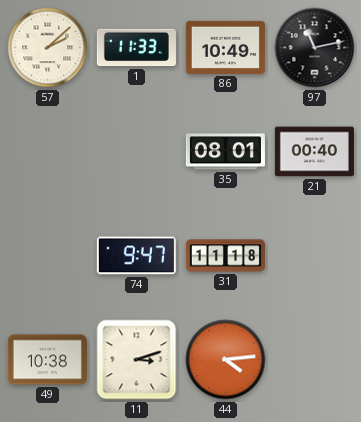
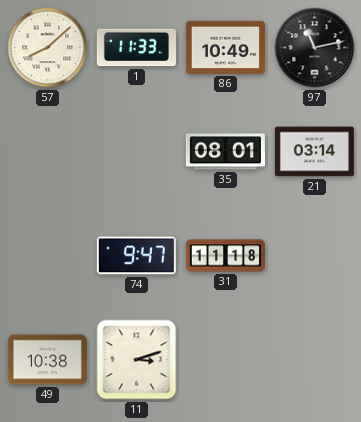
57: 2:08 -> 8:08
21: 00:40 -> 03:14
44: 4:14 -> none
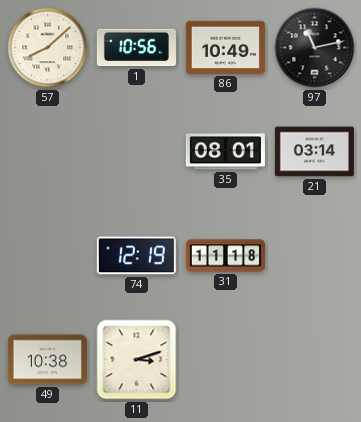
1: 11:33 -> 10:56
74: 9:47 -> 12:19
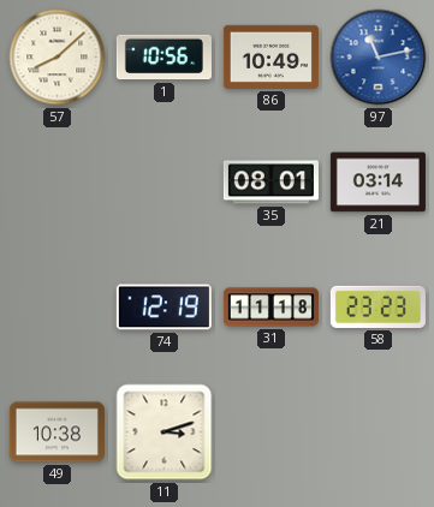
97 dial: black -> blue
58: none -> 23:23
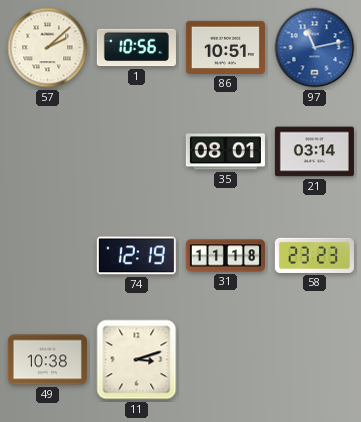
57: 8:08 -> 2:08
86: 10:49 -> 10:51
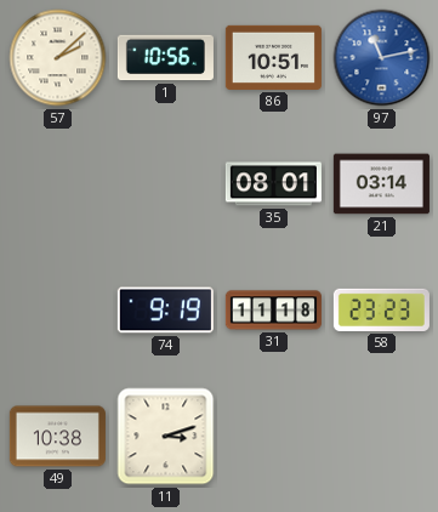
74: 12:19 -> 9:19
